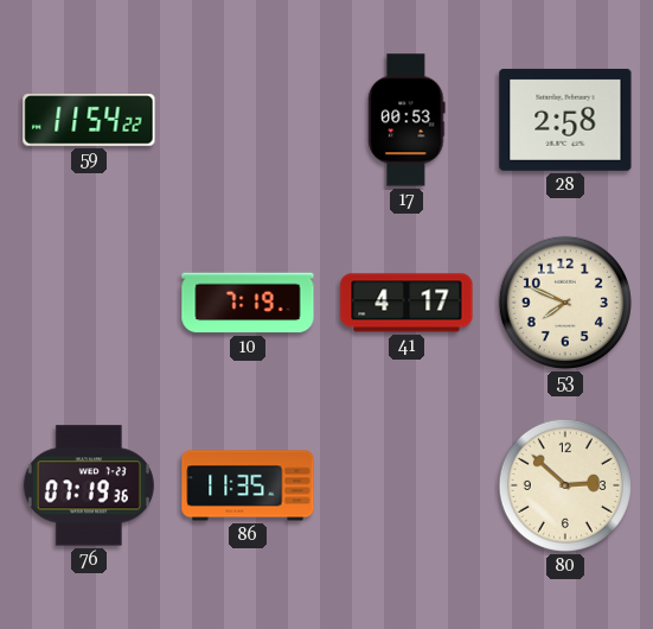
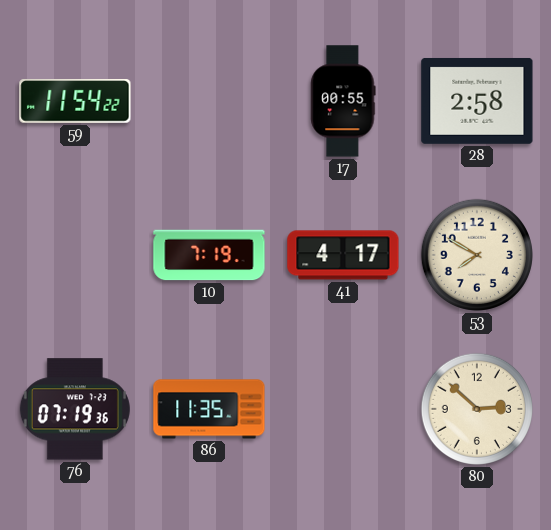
17: 00:53 -> 00:55
53: 7:49 -> 7:50
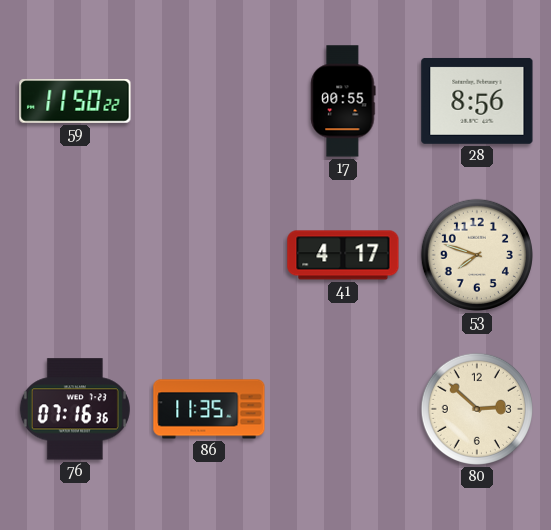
59: 11:54 -> 11:50
28: 2:58 -> 8:56
10: 7:19 -> none
53: 7:50 -> 7:48
76: 07:19 -> 07:16
